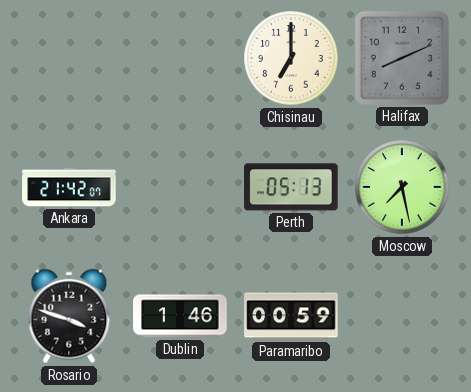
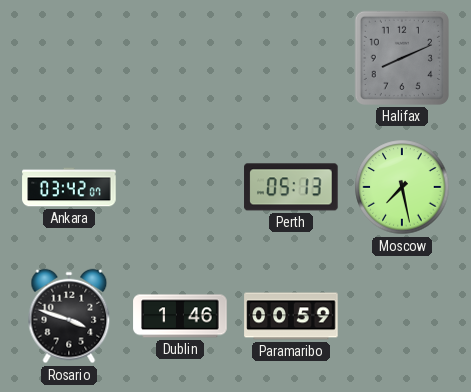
Chisinau: 7:00 -> none
Ankara: 21:42 -> 03:42
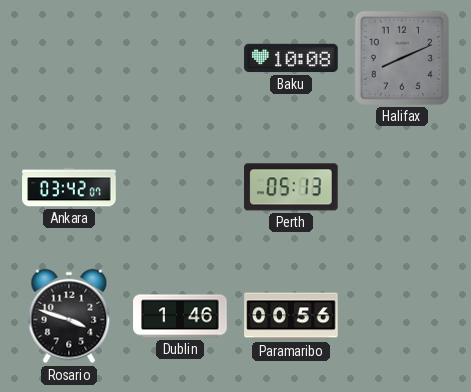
Baku: none -> 10:08
Moscow: 7:28 -> none
Paramaribo: 00:59 -> 00:56
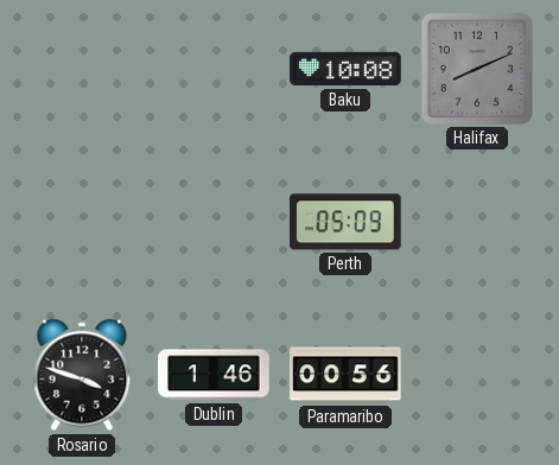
Ankara: 03:42 -> none
Perth: 05:13 -> 05:09
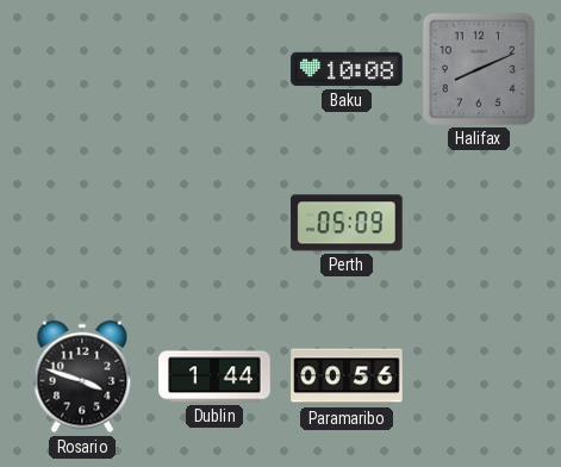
Dublin: 1:46 -> 1:44
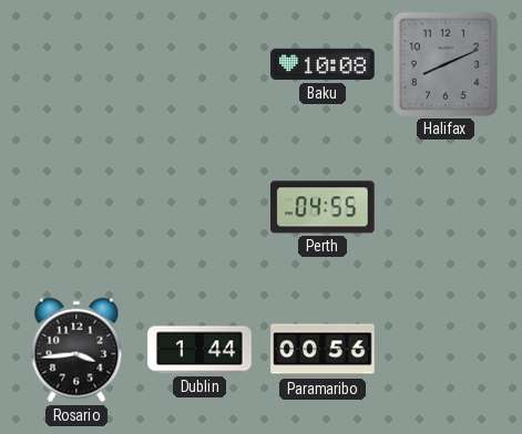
Perth: 05:09 -> 04:55
Rosario: 3:48 -> 3:44
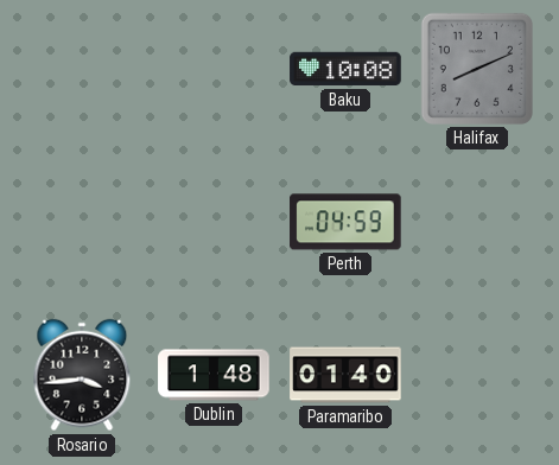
Perth: 04:55 -> 04:59
Dublin: 1:44 -> 1:48
Paramaribo: 00:56 -> 01:40
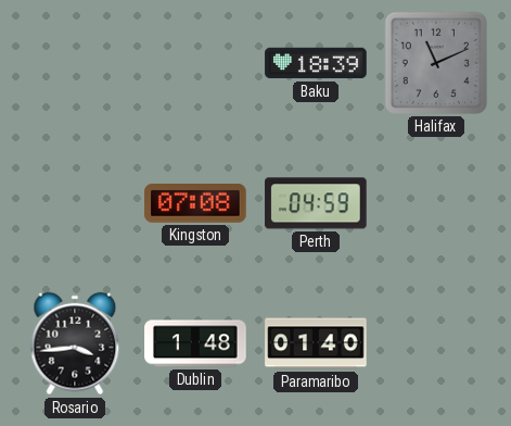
Baku: 10:08 -> 18:39
Halifax: 8:11 -> 11:11
Kingston: none -> 07:08
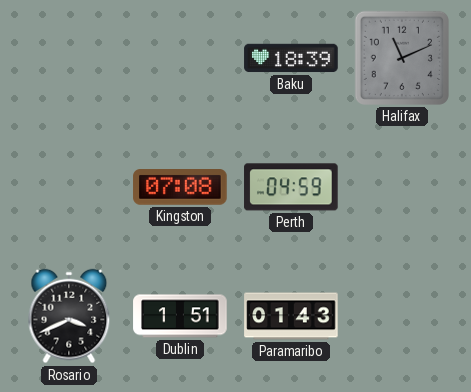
Rosario: 3:44 -> 3:41
Dublin: 1:48 -> 1:51
Paramaribo: 01:40 -> 01:43
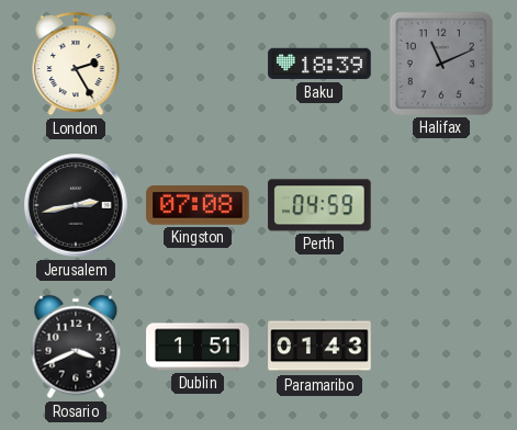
London: none -> 2:25
Jerusalem: none -> 2:43
